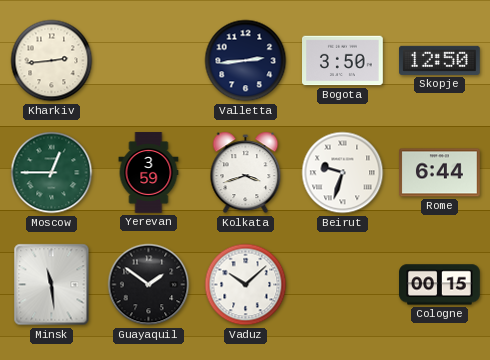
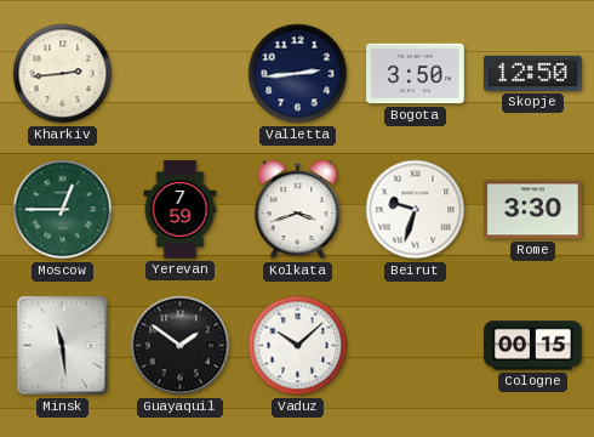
Yerevan: 3:59 -> 7:59
Rome: 6:44 -> 3:30
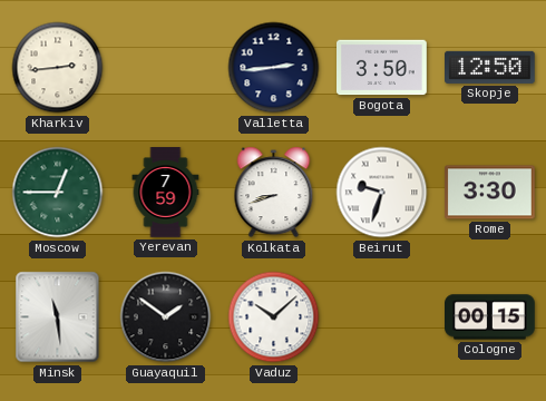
Kolkata: 3:42 -> 8:42
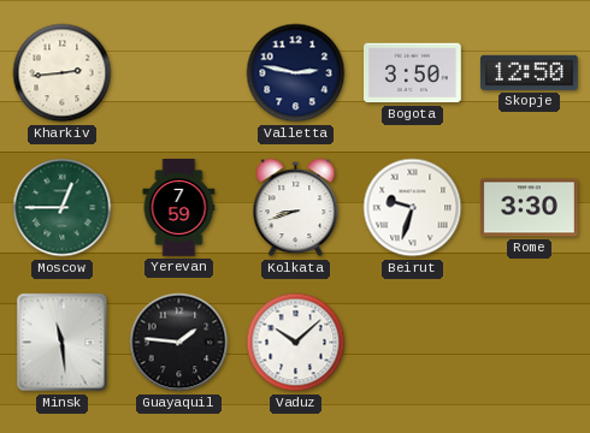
Valletta: 2:44 -> 2:47
Guayaquil: 1:51 -> 1:46
Cologne: 00:15 -> none
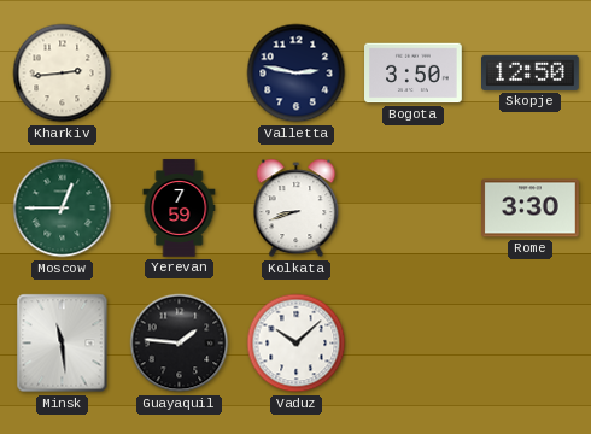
Beirut: 9:33 -> none
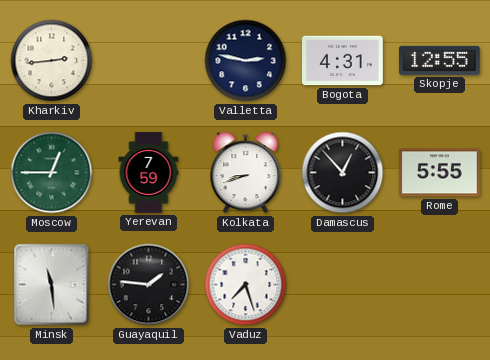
Bogota: 3:50 -> 4:31
Skopje: 12:50 -> 12:55
Damascus: none -> 12:53
Rome: 3:30 -> 5:55
Vaduz: 10:08 -> 7:27
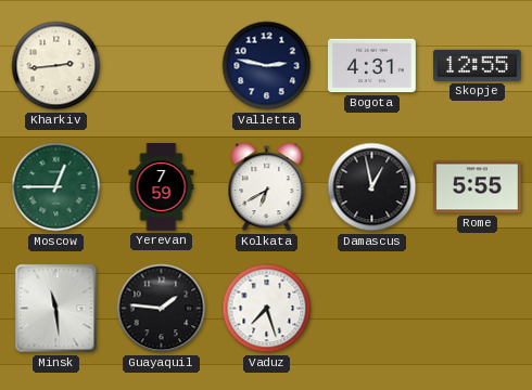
Kolkata: 8:42 -> 6:40
Damascus: 12:53 -> 12:58
